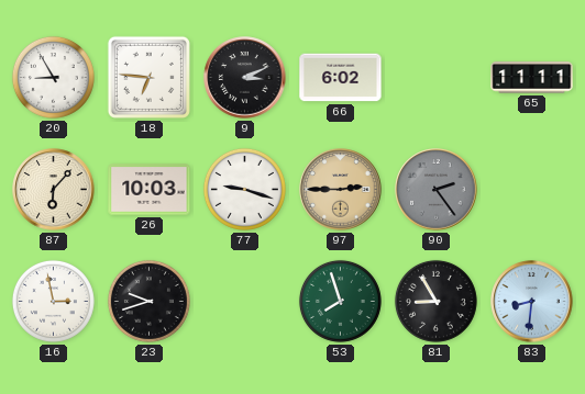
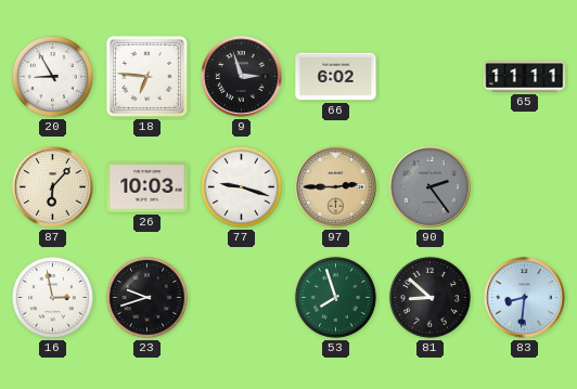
9: 3:11 -> 2:57
81: 8:55 -> 8:52
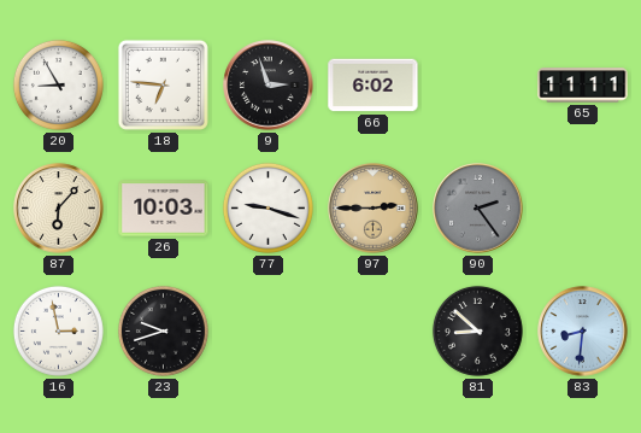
53: 7:57 -> none
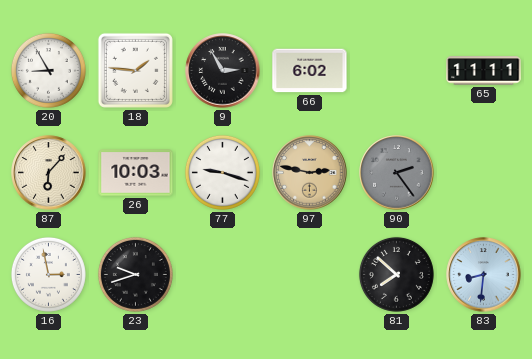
18: 6:46 -> 1:46
9: 2:57 -> 2:55
97: 2:45 -> 2:47
81: 8:52 -> 7:52
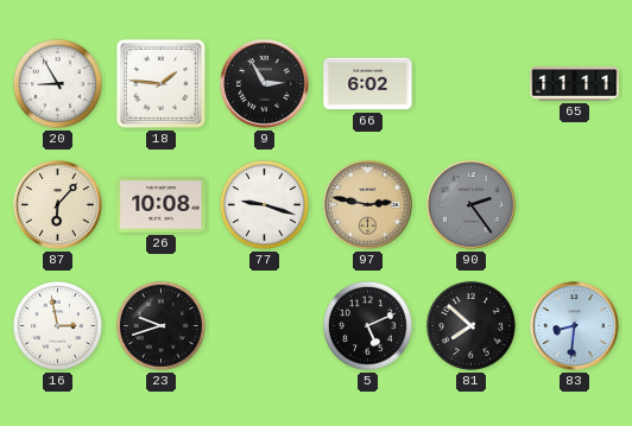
26: 10:03 -> 10:08
5: none -> 5:11
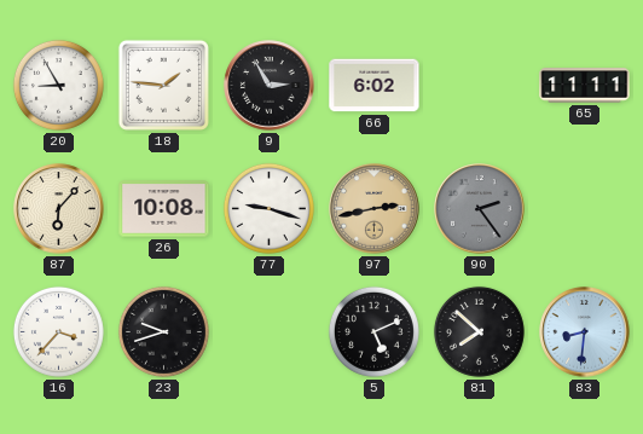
97: 2:47 -> 2:43
16: 2:58 -> 3:37
